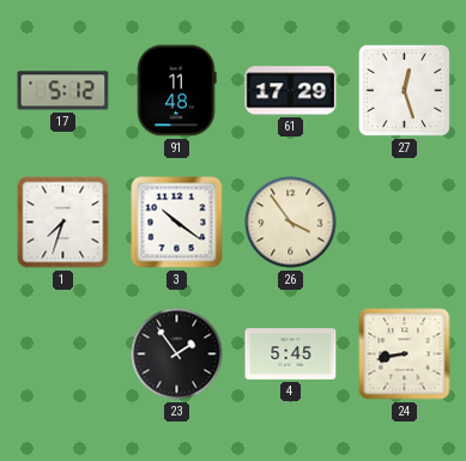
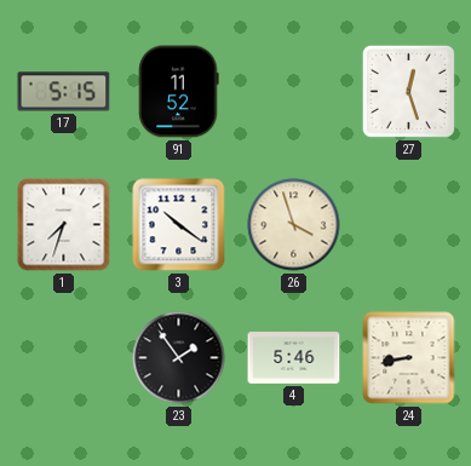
17: 5:12 -> 5:15
91: 11:48 -> 11:52
61: 17:29 -> none
26: 3:54 -> 3:57
4: 5:45 -> 5:46
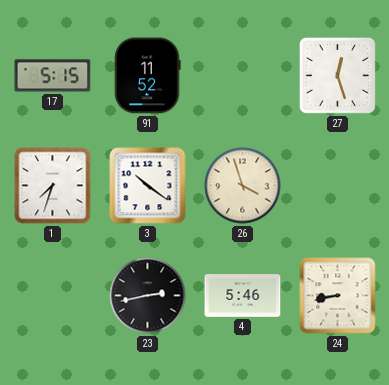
23: 1:54 -> 2:43
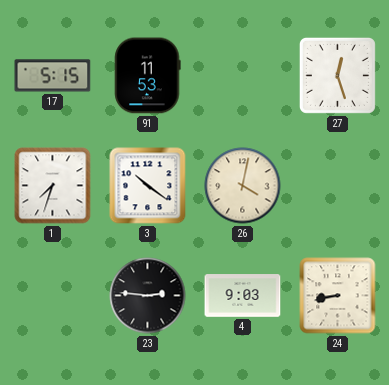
91: 11:52 -> 11:53
26: 3:57 -> 4:02
23: 2:43 -> 2:46
4: 5:46 -> 9:03
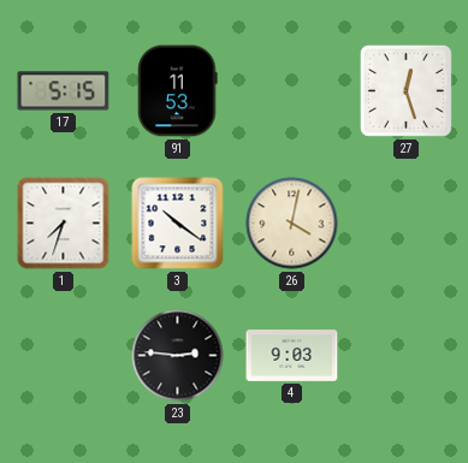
24: 8:43 -> none
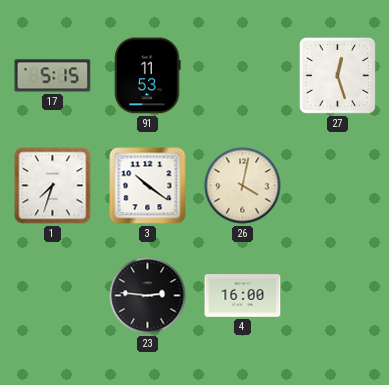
4: 9:03 -> 16:00
